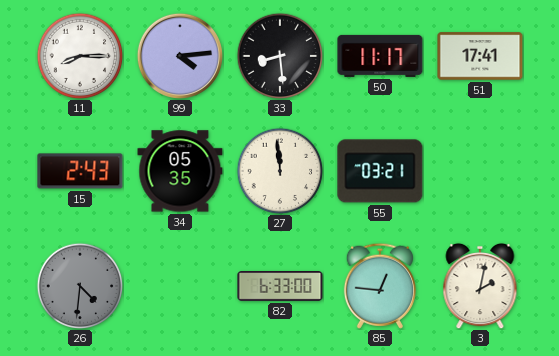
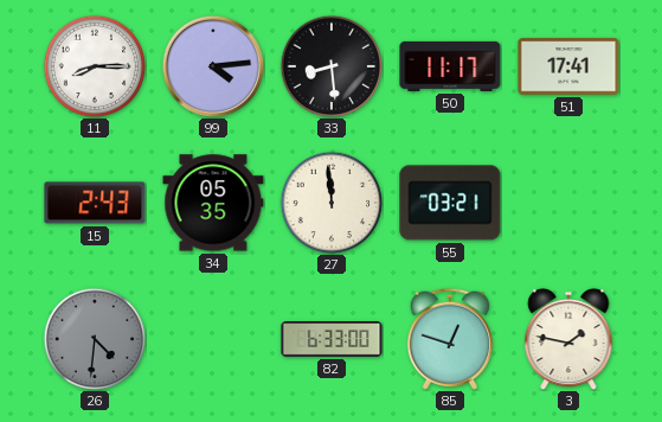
85: 12:46 -> 12:48
3: 2:02 -> 1:47
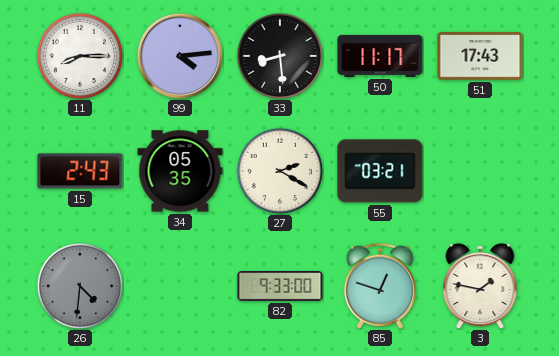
51: 17:41 -> 17:43
27: 11:59 -> 2:20
82: 6:33 -> 9:33
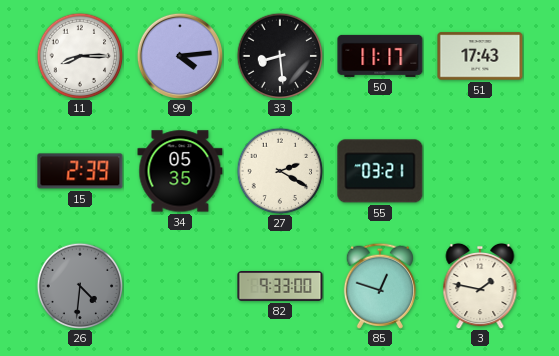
15: 2:43 -> 2:39
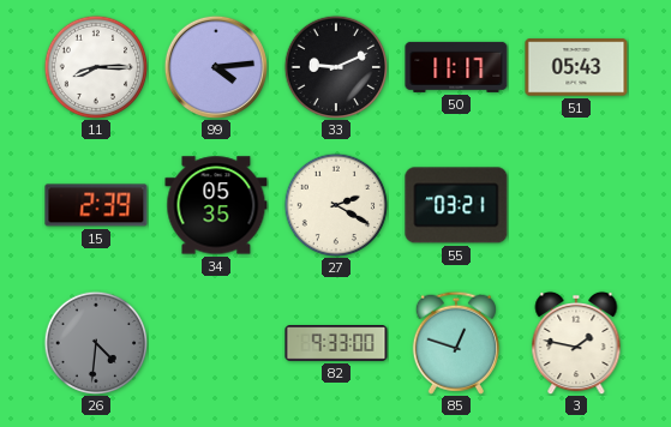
33: 8:29 -> 9:11
51: 17:43 -> 05:43
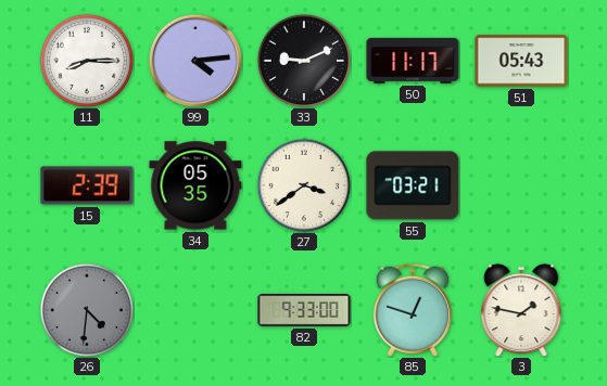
27: 2:20 -> 3:39
